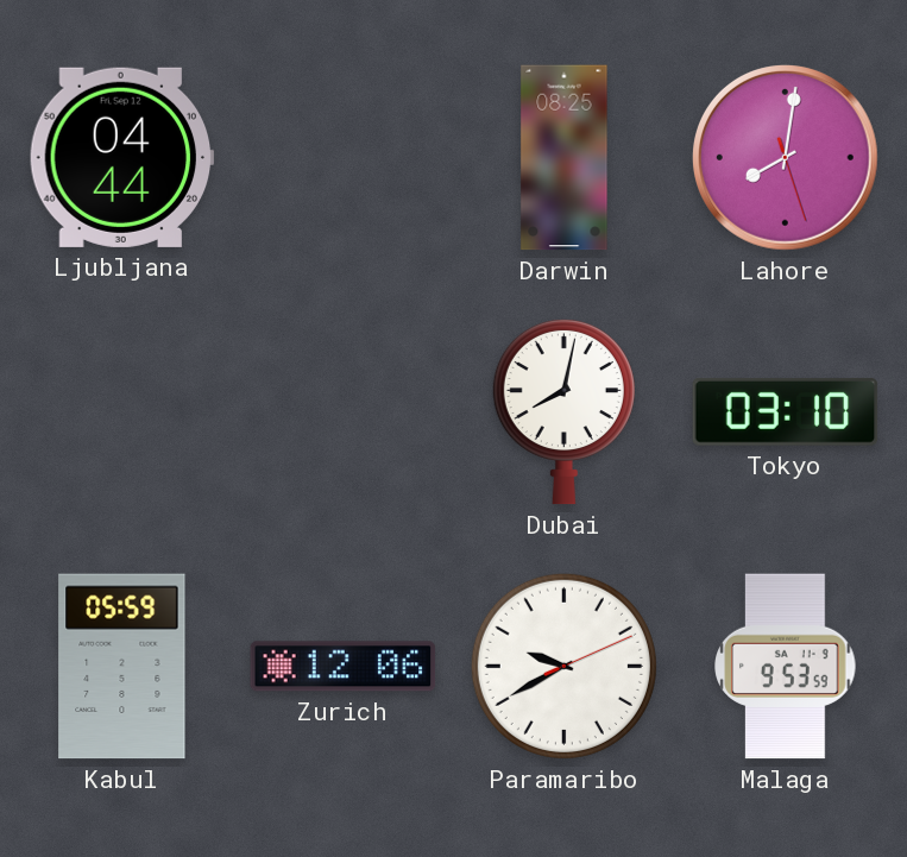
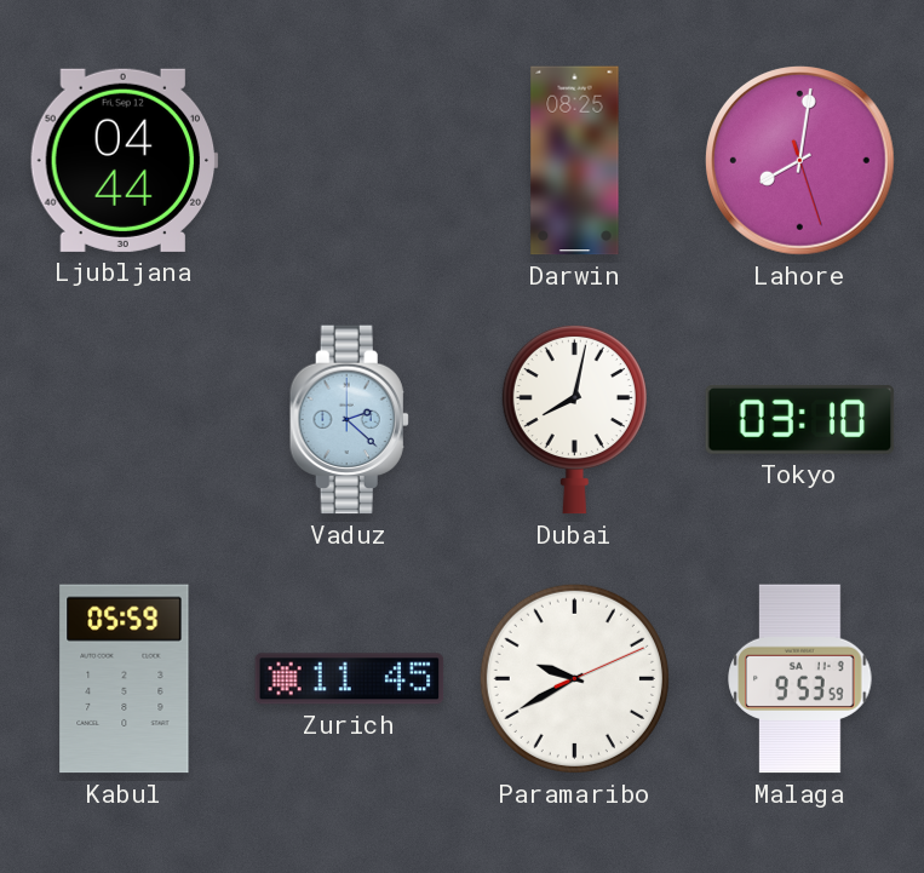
Vaduz: none -> 2:22
Zurich: 12:06 -> 11:45
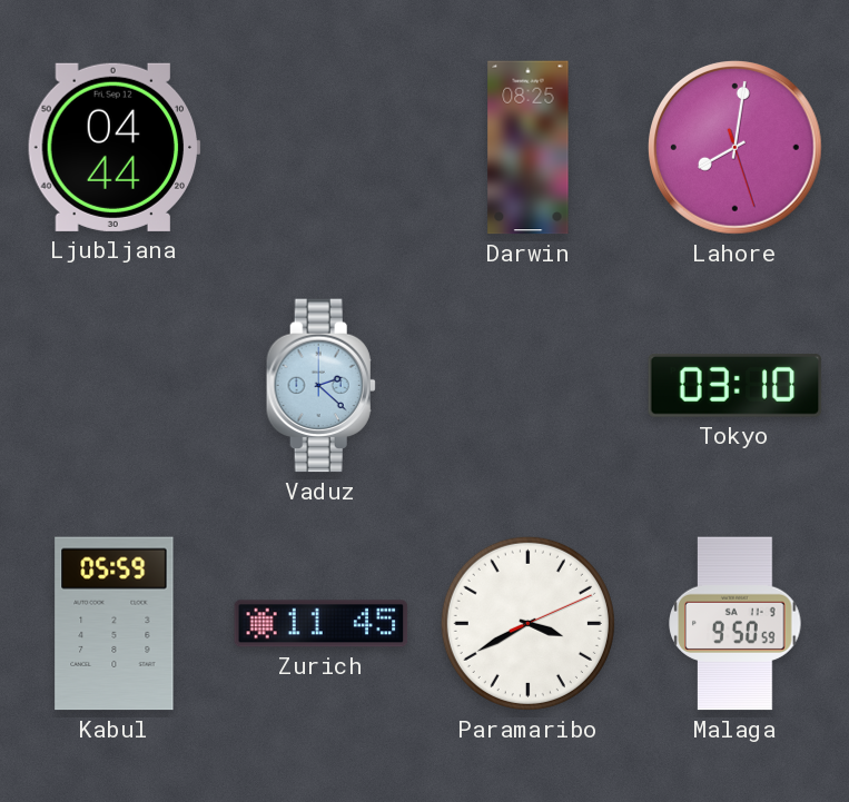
Dubai: 8:02 -> none
Paramaribo: 9:40 -> 3:40
Malaga: 9:53 -> 9:50
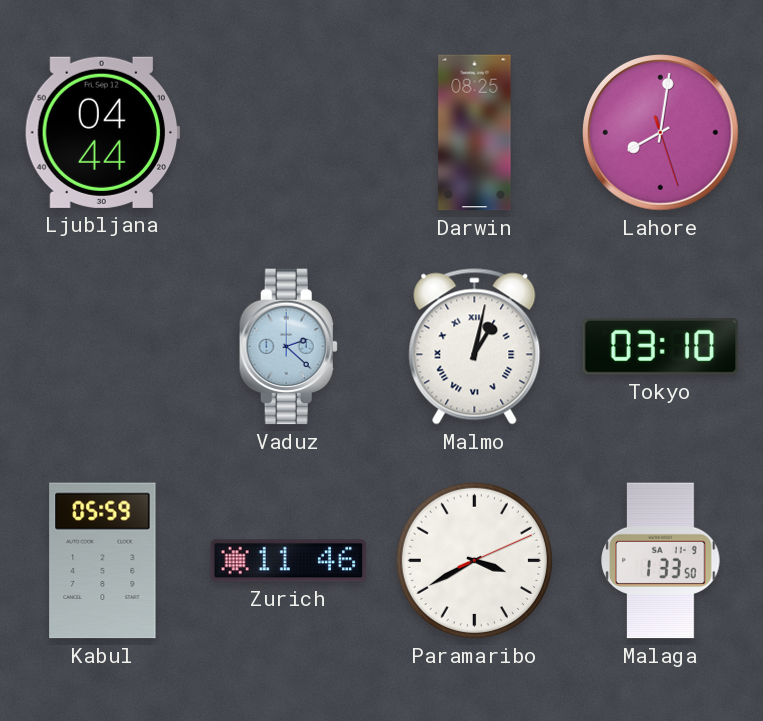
Malmo: none -> 1:02
Zurich: 11:45 -> 11:46
Malaga: 9:50 -> 1:33
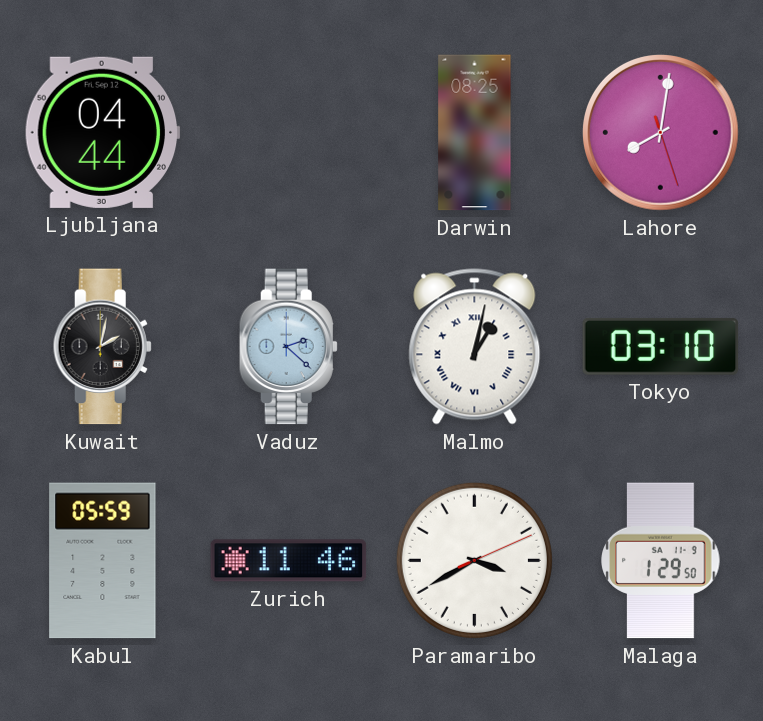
Kuwait: none -> 2:02
Malaga: 1:33 -> 1:29
